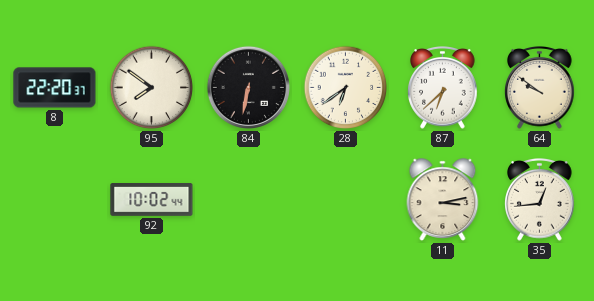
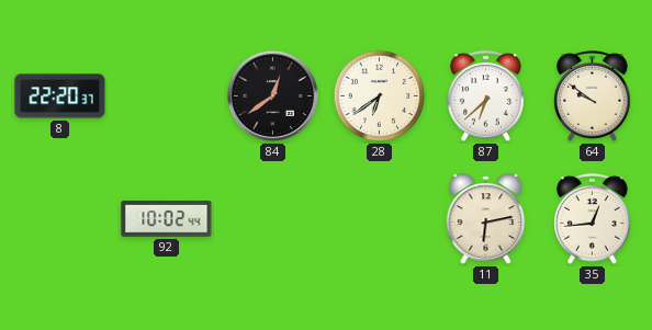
95: 7:51 -> none
84: 6:32 -> 12:39
11: 3:13 -> 6:13
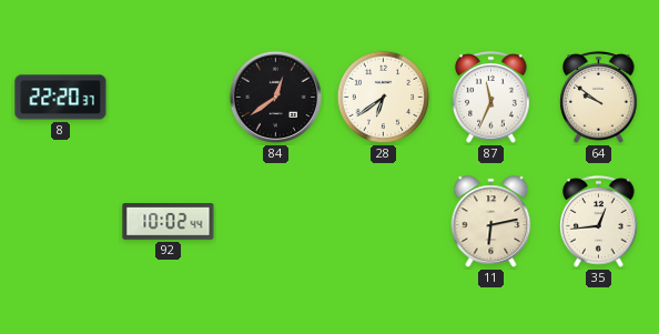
87: 6:38 -> 11:34
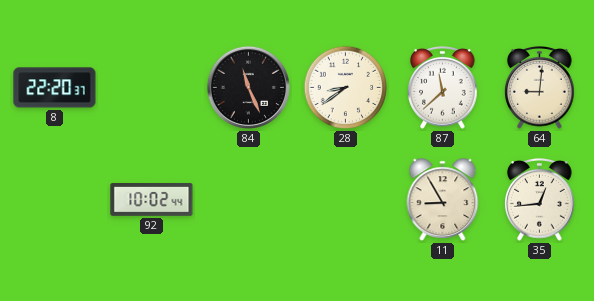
84: 12:39 -> 11:26
28: 6:39 -> 8:39
87: 11:34 -> 11:38
64: 9:51 -> 9:01
11: 6:13 -> 8:55
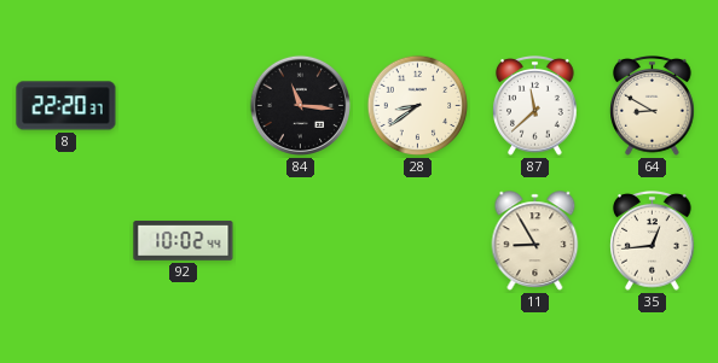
84: 11:26 -> 11:16
64: 9:01 -> 8:50
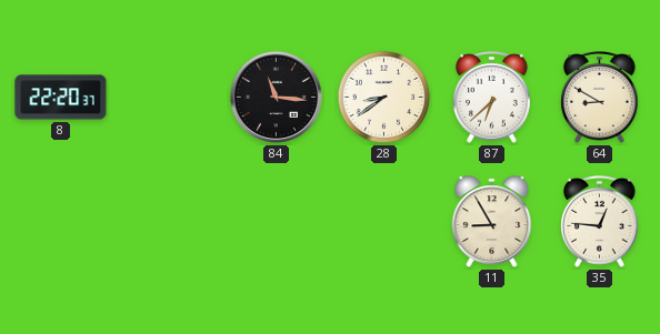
87: 11:38 -> 6:38
92: 10:02 -> none
35: 12:44 -> 12:46
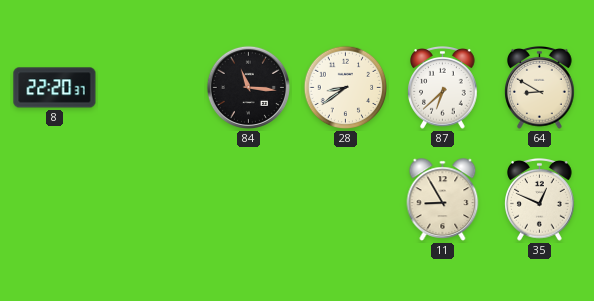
35: 12:46 -> 12:49
